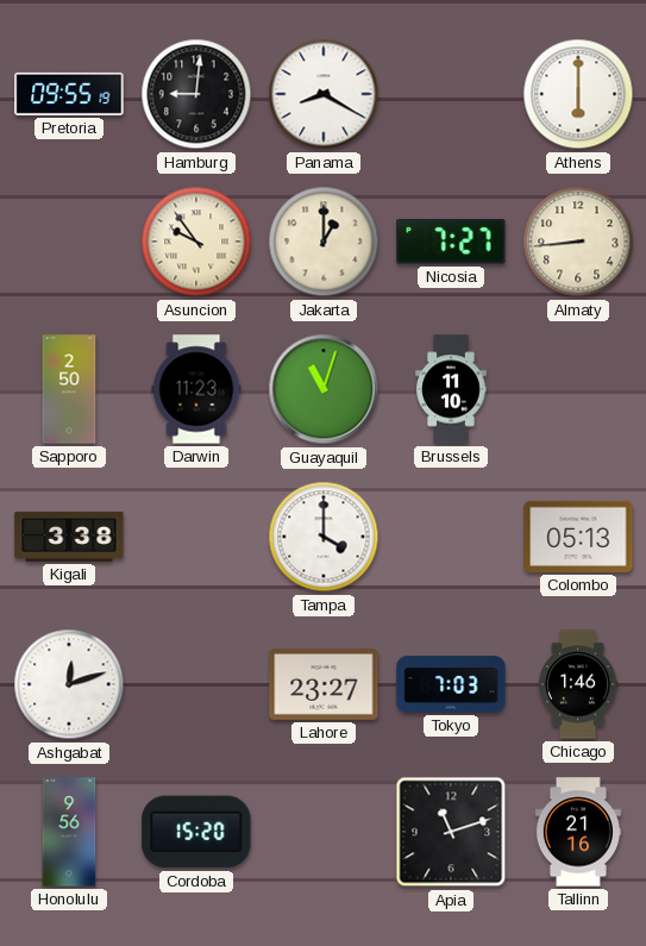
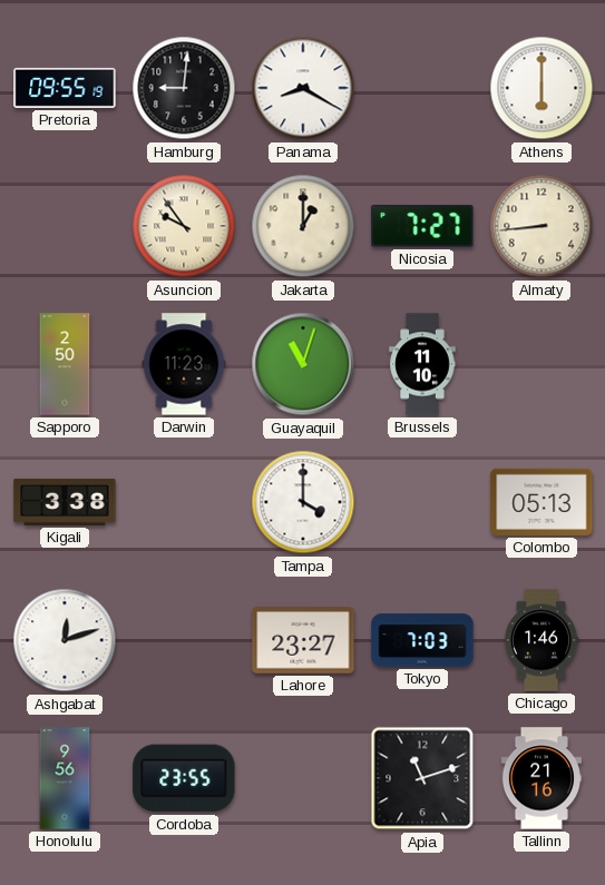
Cordoba: 15:20 -> 23:55
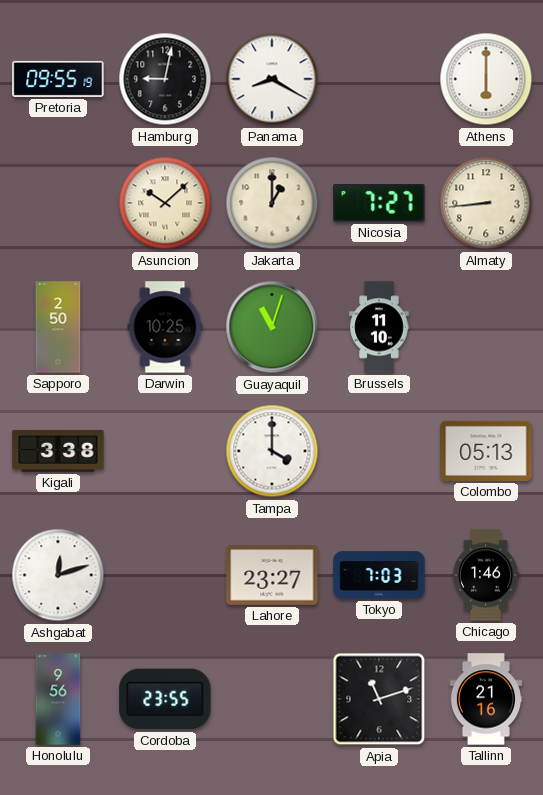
Hamburg: 9:01 -> 9:02
Asuncion: 9:54 -> 10:08
Darwin: 11:23 -> 10:25
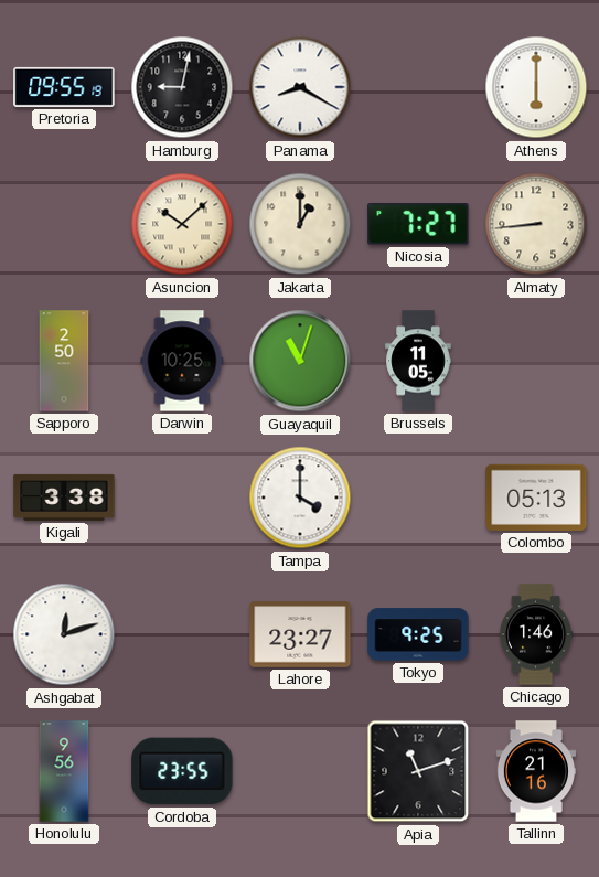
Brussels: 11:10 -> 11:05
Tokyo: 7:03 -> 9:25
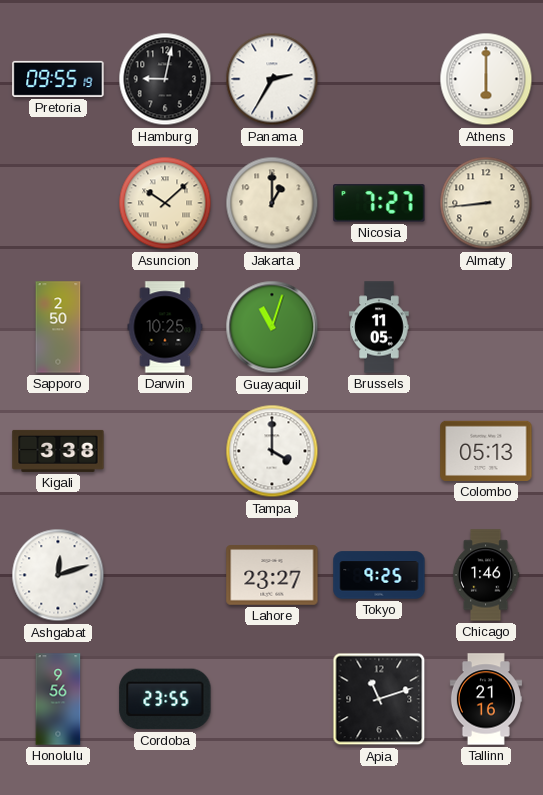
Panama: 8:20 -> 2:35
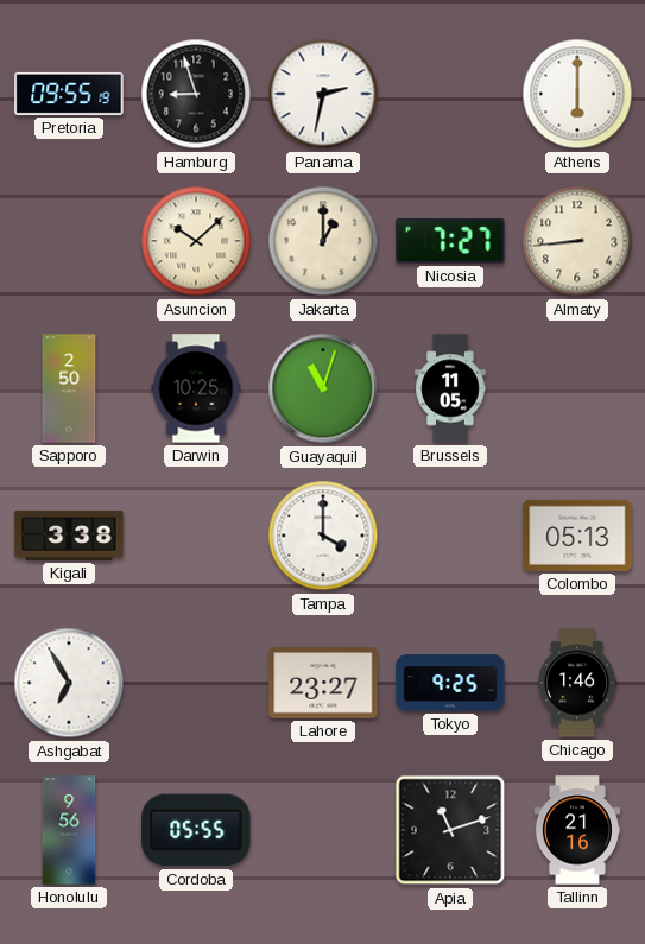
Hamburg: 9:02 -> 8:57
Panama: 2:35 -> 2:32
Ashgabat: 12:12 -> 6:55
Cordoba: 23:55 -> 05:55
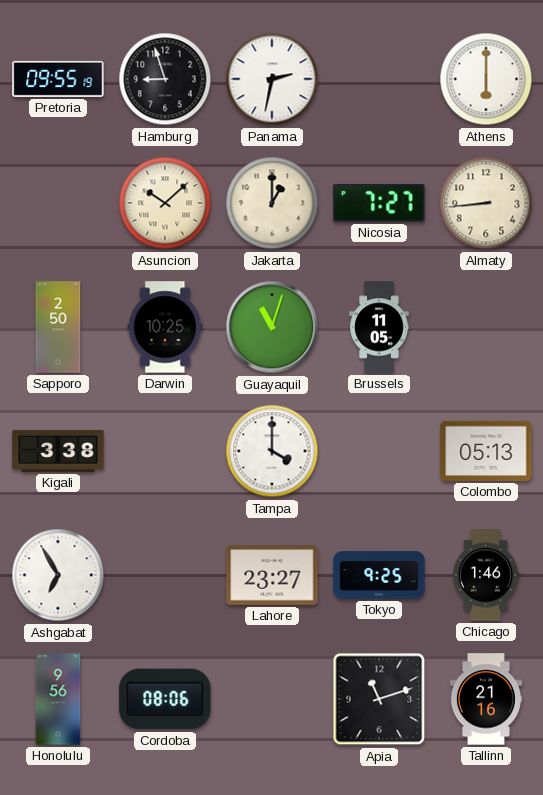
Cordoba: 05:55 -> 08:06
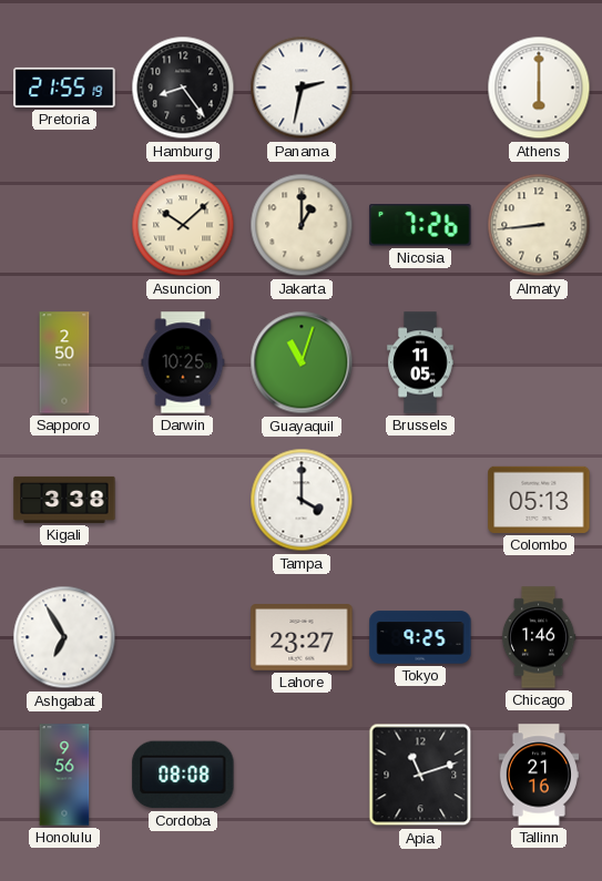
Pretoria: 09:55 -> 21:55
Hamburg: 8:57 -> 8:24
Nicosia: 7:27 -> 7:26
Cordoba: 08:06 -> 08:08
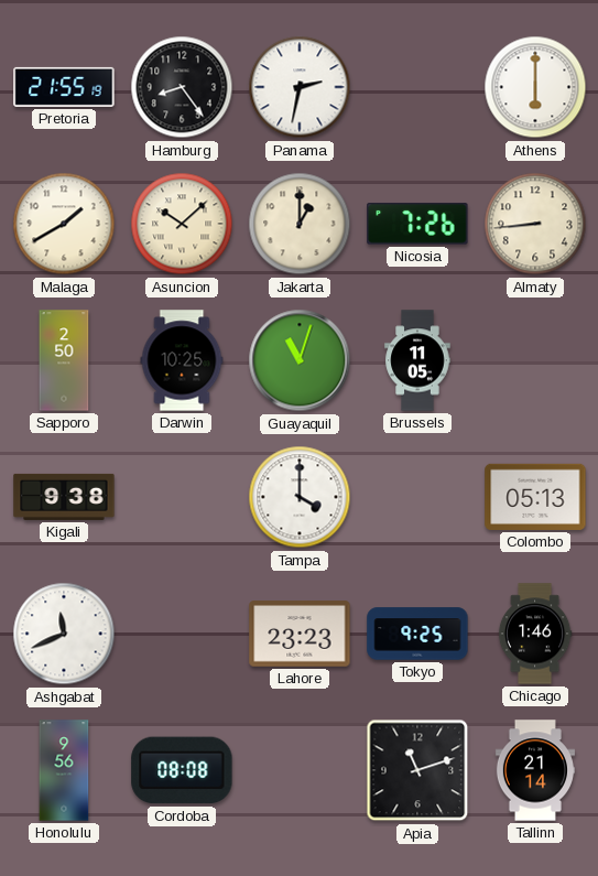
Malaga: none -> 1:40
Kigali: 3:38 -> 9:38
Ashgabat: 6:55 -> 11:41
Lahore: 23:27 -> 23:23
Tallinn: 21:16 -> 21:14
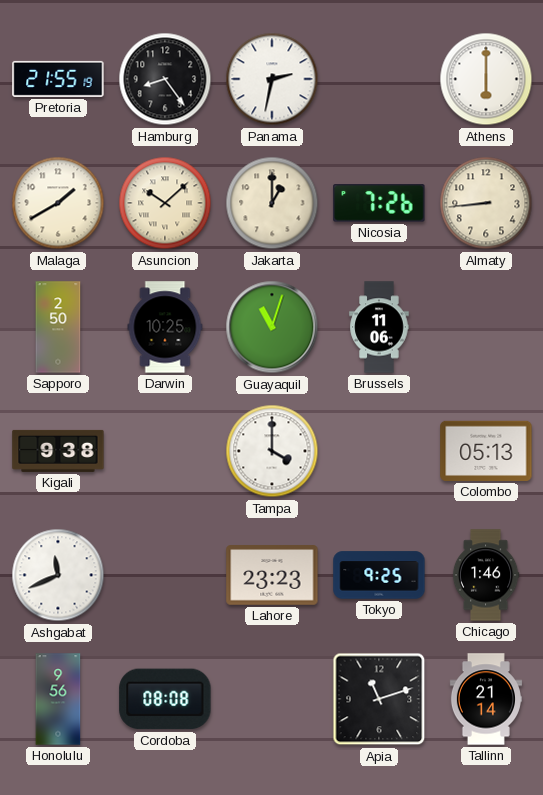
Brussels: 11:05 -> 11:06
